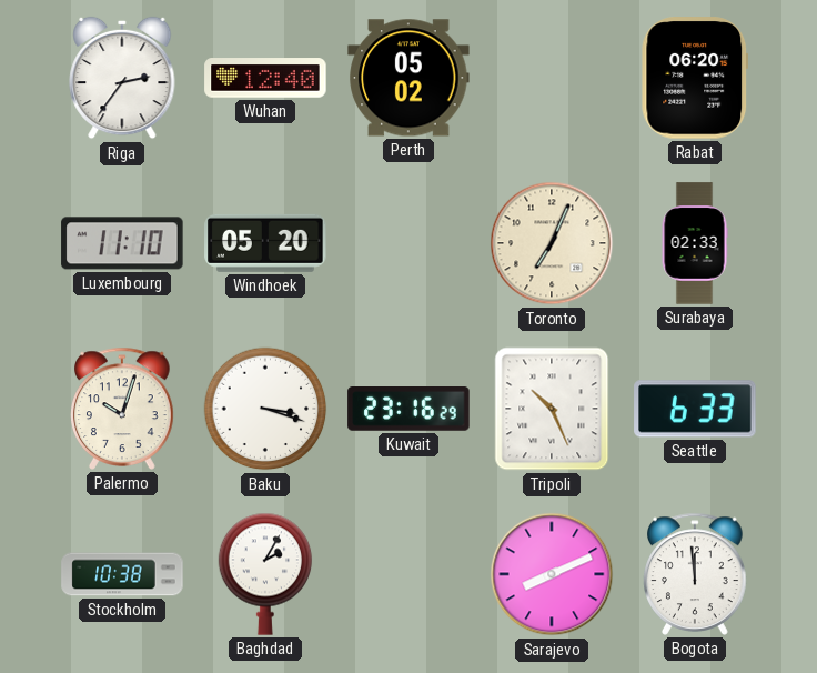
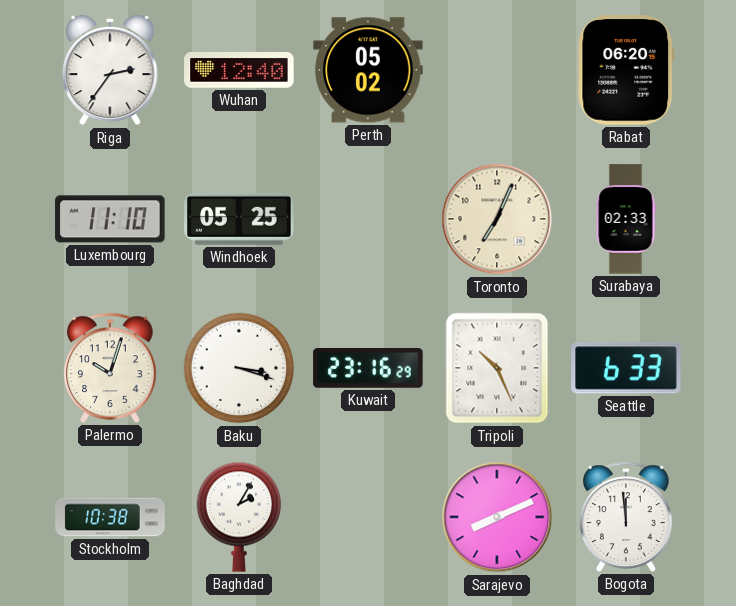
Windhoek: 05:20 -> 05:25
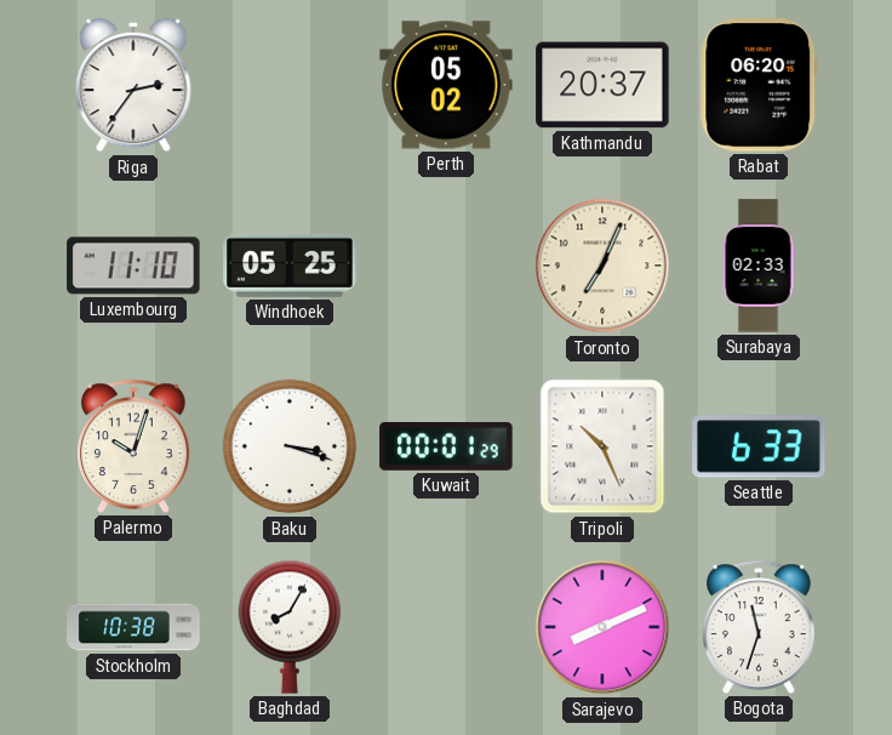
Wuhan: 12:40 -> none
Kathmandu: none -> 20:37
Kuwait: 23:16 -> 00:01
Baghdad: 2:05 -> 8:05
Bogota: 11:59 -> 11:33
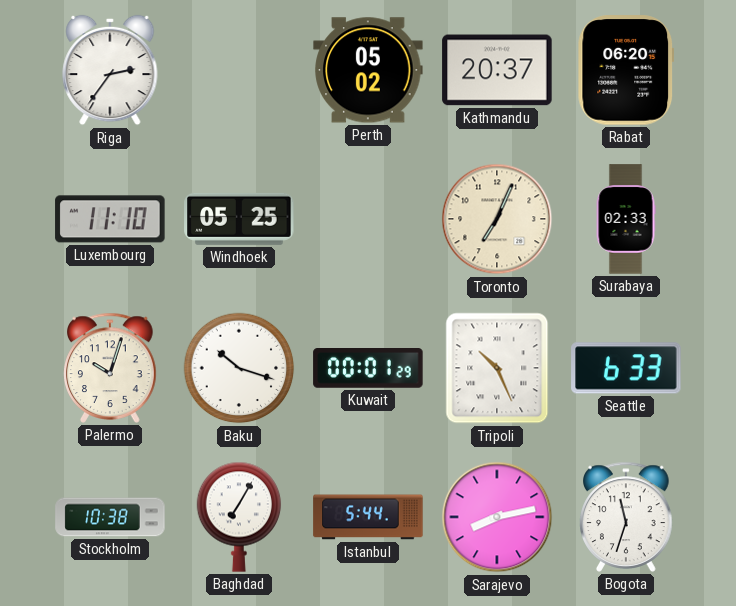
Baku: 3:18 -> 10:18
Baghdad: 8:05 -> 7:05
Istanbul: none -> 5:44
Sarajevo: 8:11 -> 8:13
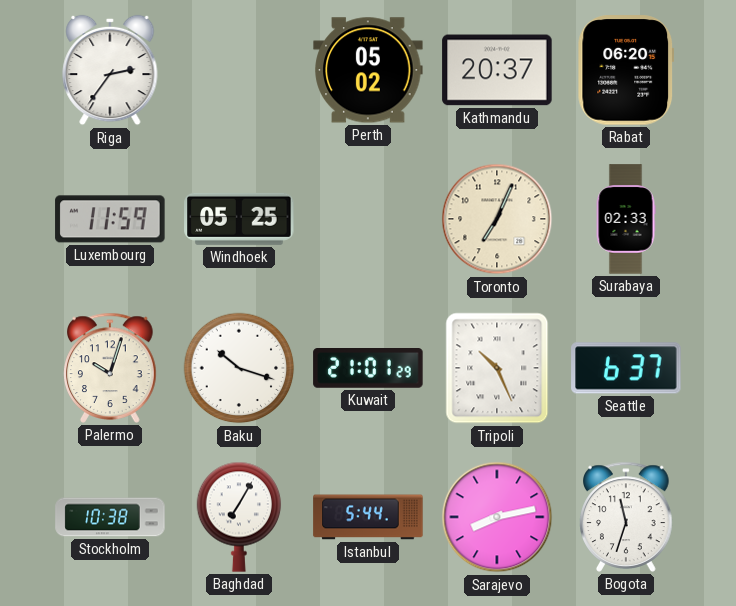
Luxembourg: 11:10 -> 11:59
Kuwait: 00:01 -> 21:01
Seattle: 6:33 -> 6:37
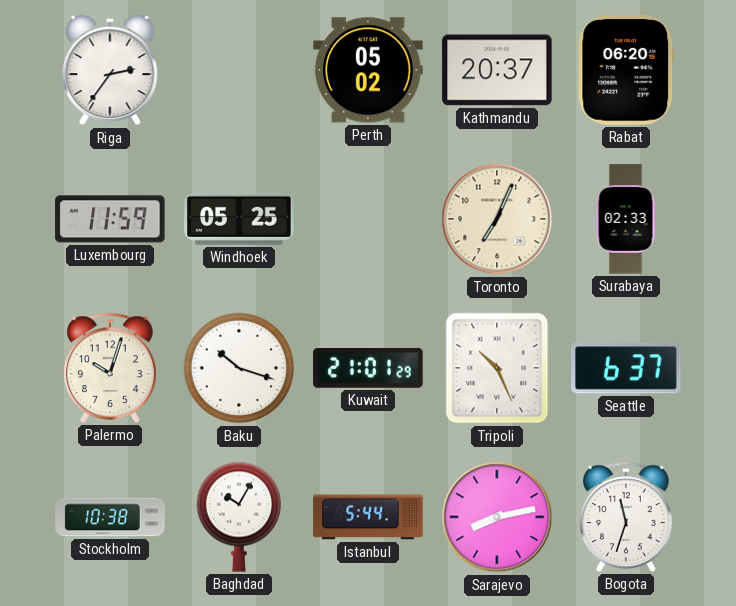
Baghdad: 7:05 -> 10:05
